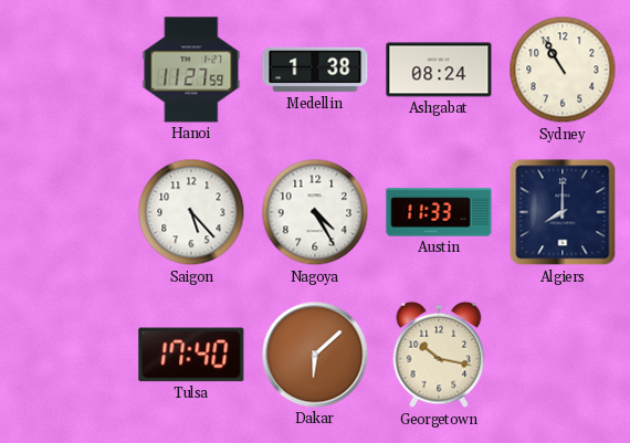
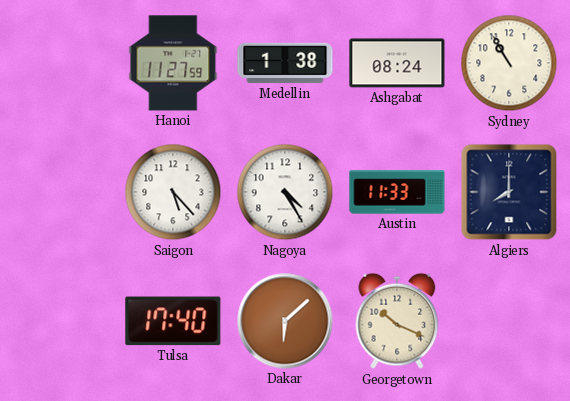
Georgetown: 10:17 -> 10:19
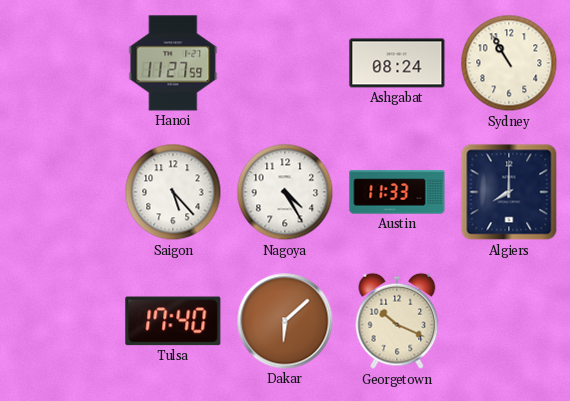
Medellin: 1:38 -> none
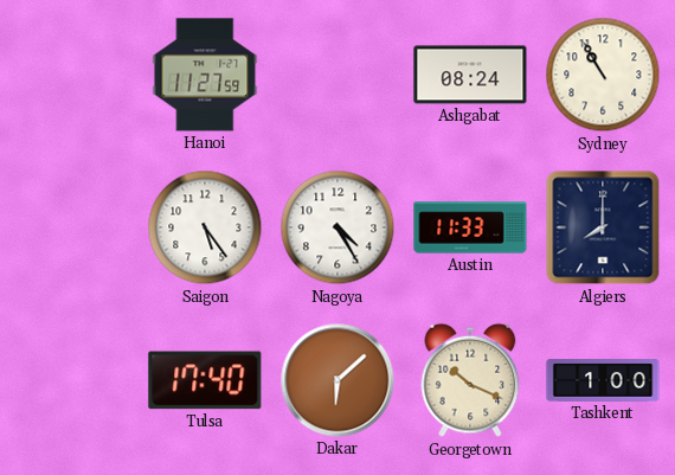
Saigon: 5:23 -> 5:24
Tashkent: none -> 1:00
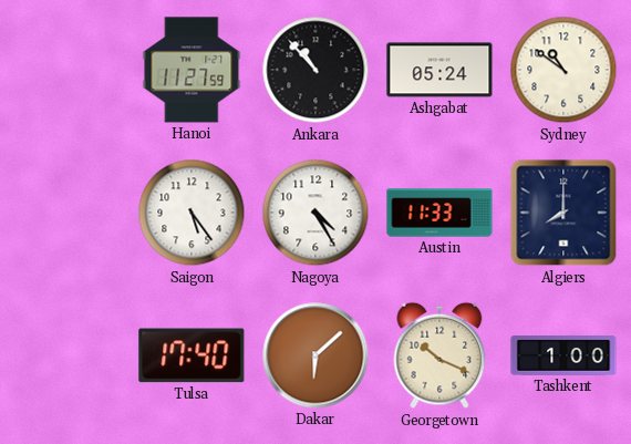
Ankara: none -> 10:53
Ashgabat: 08:24 -> 05:24
Sydney: 10:55 -> 10:51
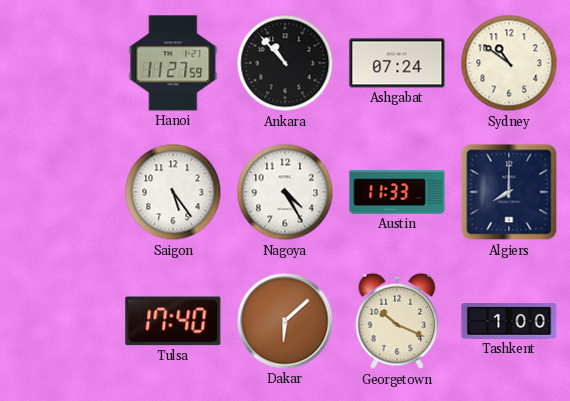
Ashgabat: 05:24 -> 07:24
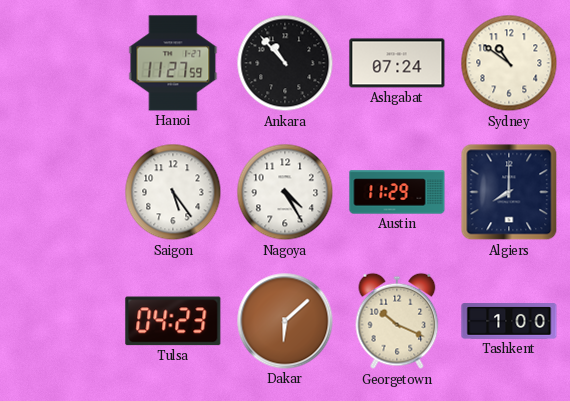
Austin: 11:33 -> 11:29
Tulsa: 17:40 -> 04:23
